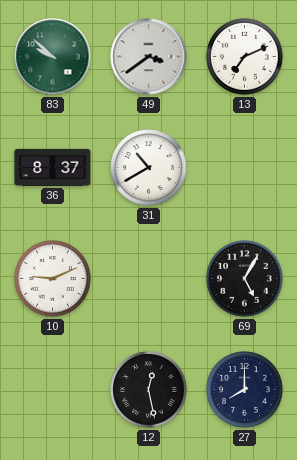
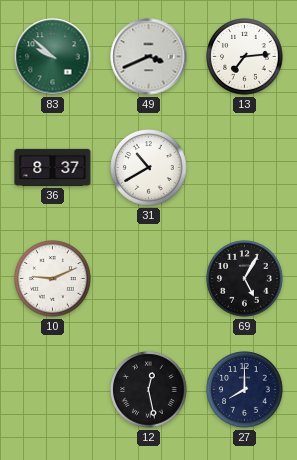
49: 3:39 -> 3:41
13: 7:11 -> 7:14
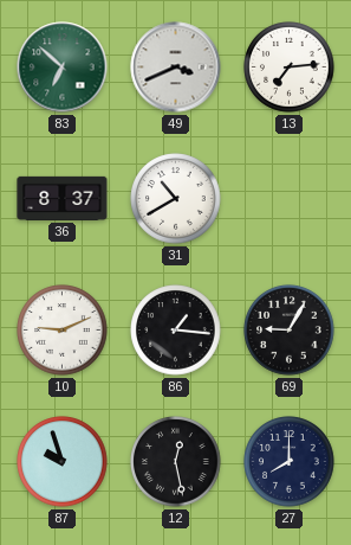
83: 9:52 -> 6:52
86: none -> 1:16
69: 5:05 -> 9:05
87: none -> 9:57
